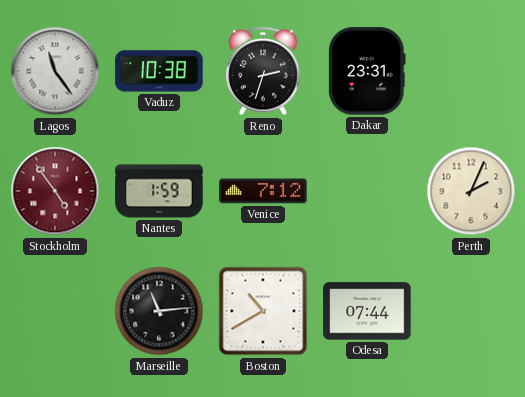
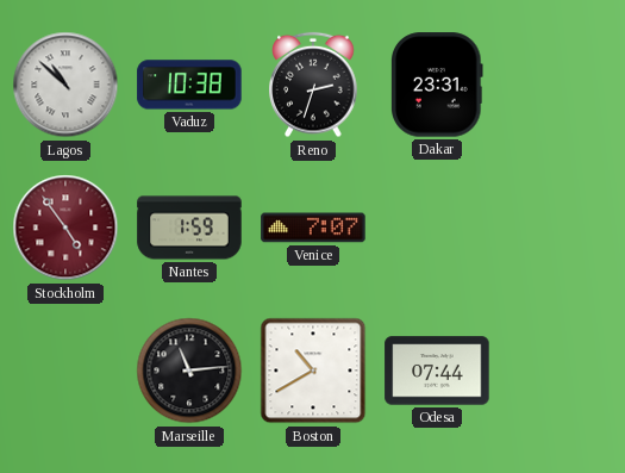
Lagos: 11:24 -> 10:52
Venice: 7:12 -> 7:07
Perth: 2:04 -> none
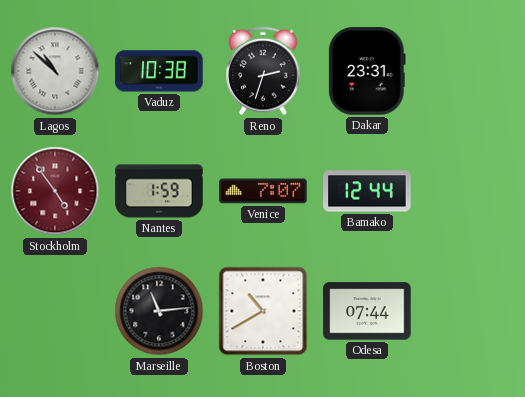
Bamako: none -> 12:44
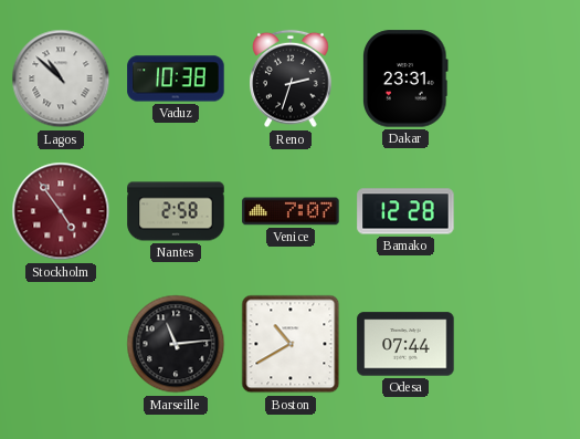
Nantes: 1:59 -> 2:58
Bamako: 12:44 -> 12:28
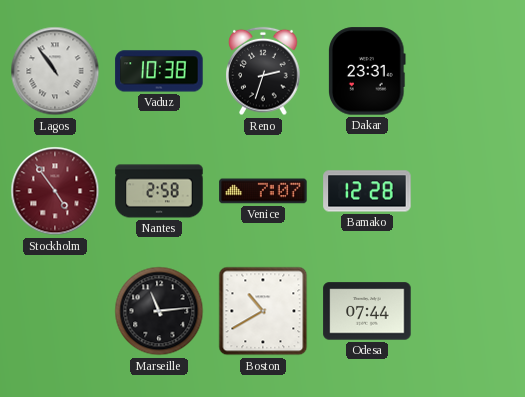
Lagos: 10:52 -> 10:54
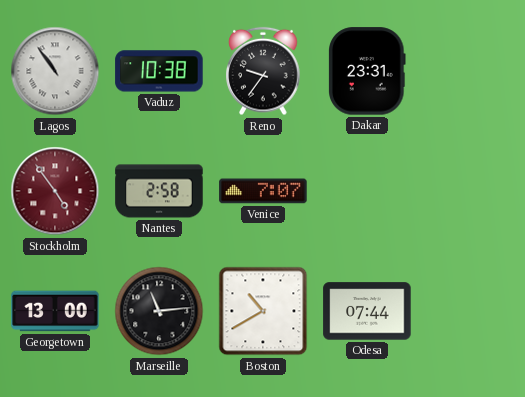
Reno: 2:33 -> 9:36
Bamako: 12:28 -> none
Georgetown: none -> 13:00
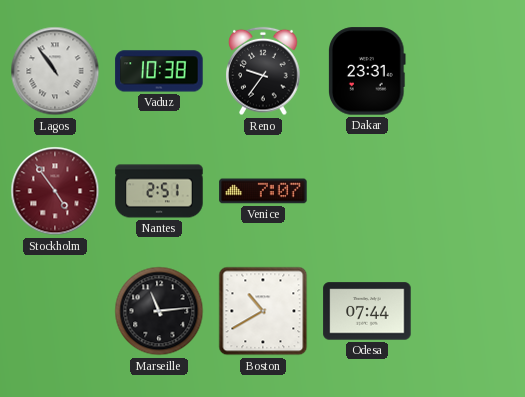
Nantes: 2:58 -> 2:51
Georgetown: 13:00 -> none
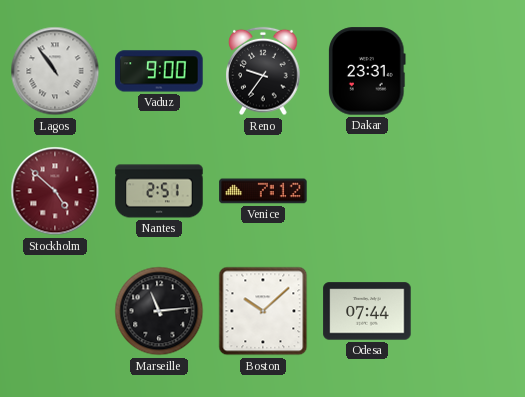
Vaduz: 10:38 -> 9:00
Stockholm: 4:54 -> 4:52
Venice: 7:07 -> 7:12
Boston: 10:40 -> 10:08
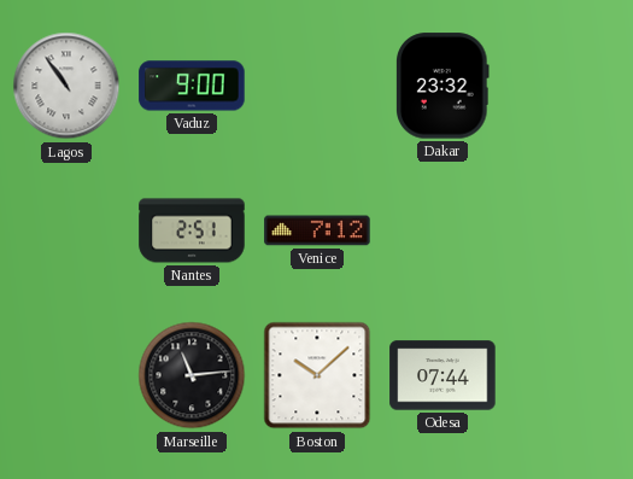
Reno: 9:36 -> none
Dakar: 23:31 -> 23:32
Stockholm: 4:52 -> none
